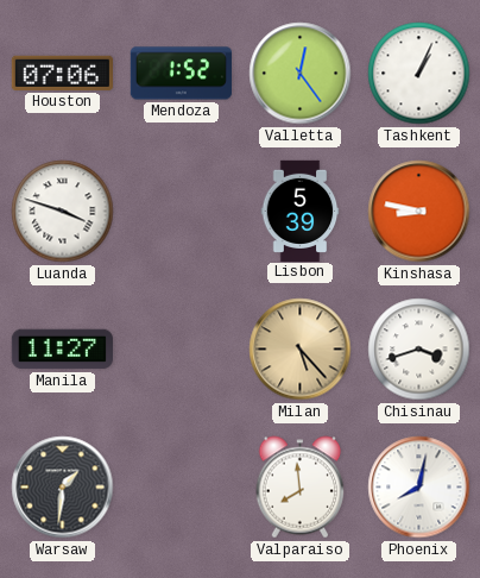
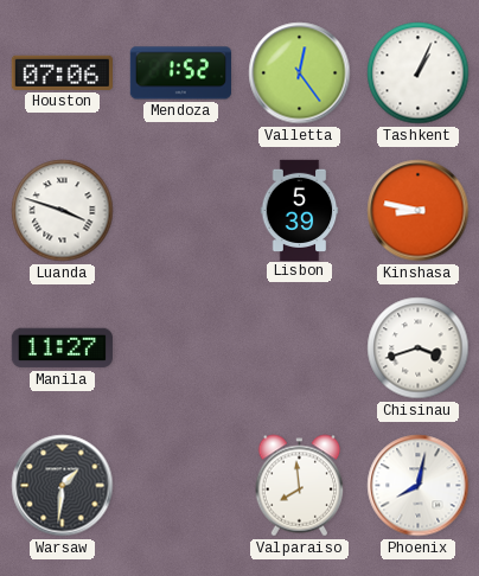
Milan: 5:23 -> none
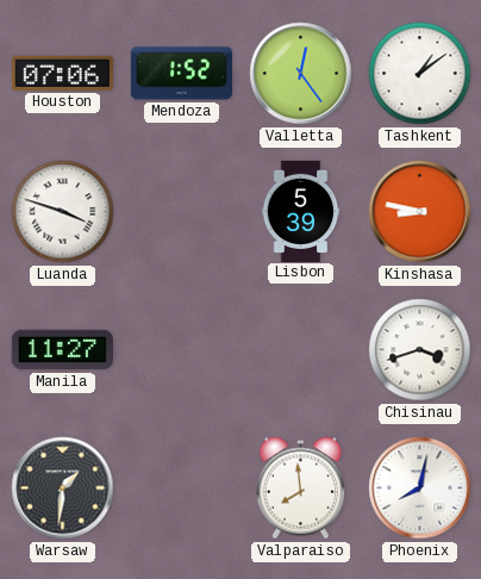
Tashkent: 1:04 -> 1:09
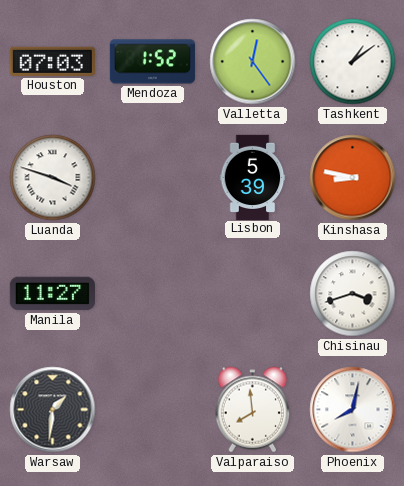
Houston: 07:06 -> 07:03
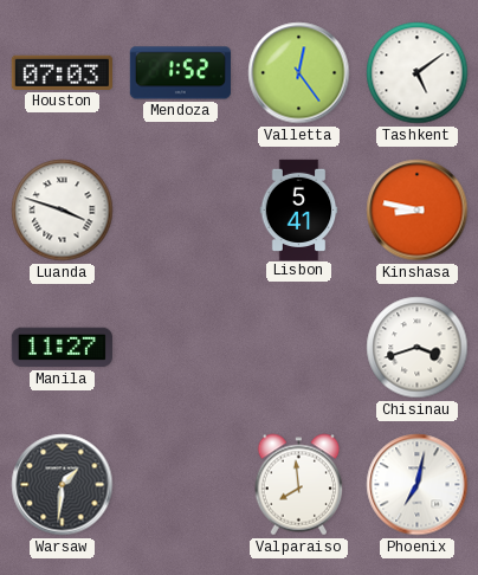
Tashkent: 1:09 -> 5:09
Lisbon: 5:39 -> 5:41
Phoenix: 8:02 -> 7:02
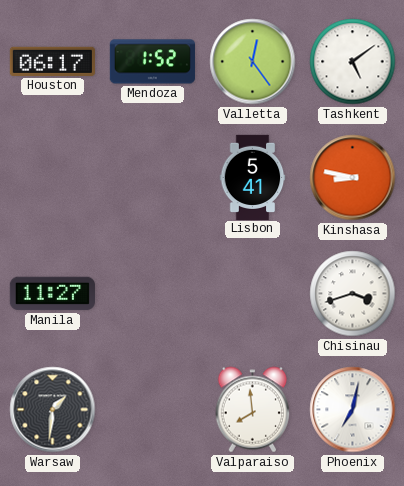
Houston: 07:03 -> 06:17
Luanda: 3:48 -> none
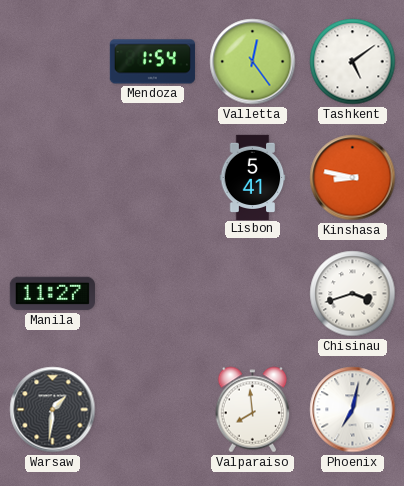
Houston: 06:17 -> none
Mendoza: 1:52 -> 1:54
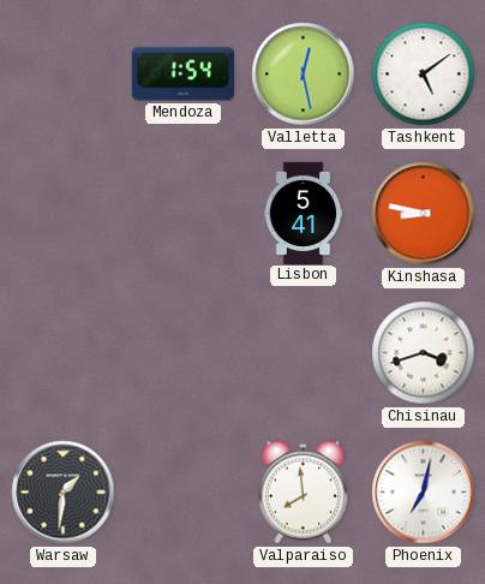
Valletta: 12:24 -> 12:28
Manila: 11:27 -> none
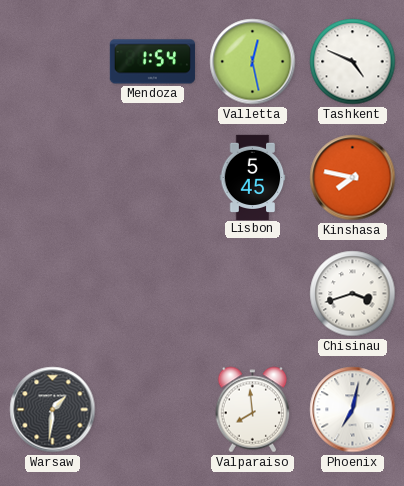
Tashkent: 5:09 -> 4:49
Lisbon: 5:41 -> 5:45
Kinshasa: 8:47 -> 7:47
